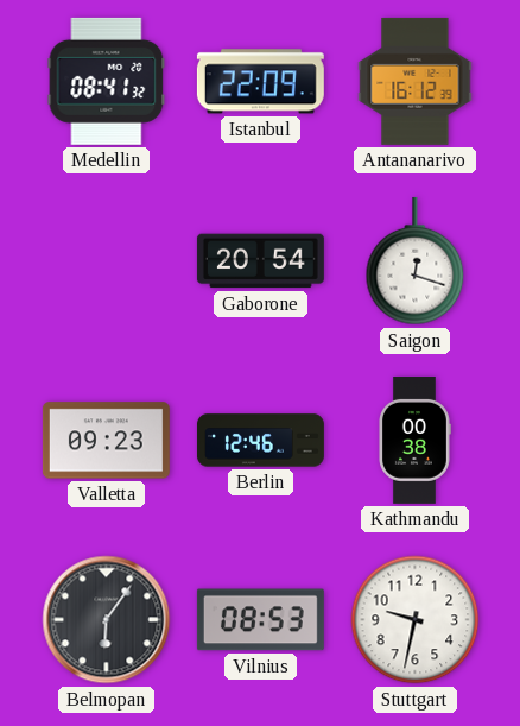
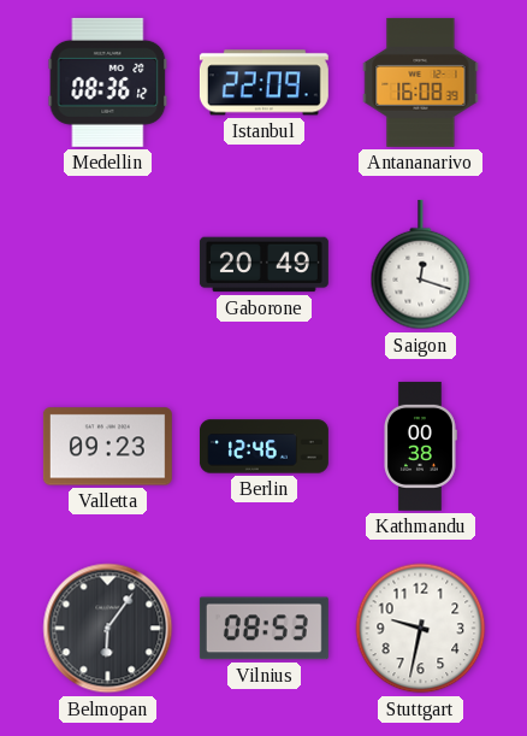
Medellin: 08:41 -> 08:36
Antananarivo: 16:12 -> 16:08
Gaborone: 20:54 -> 20:49
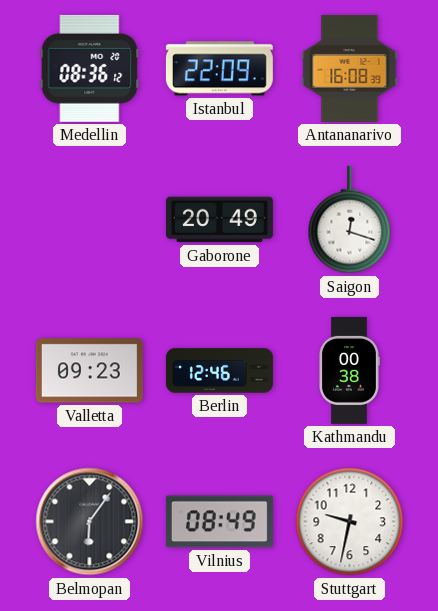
Vilnius: 08:53 -> 08:49
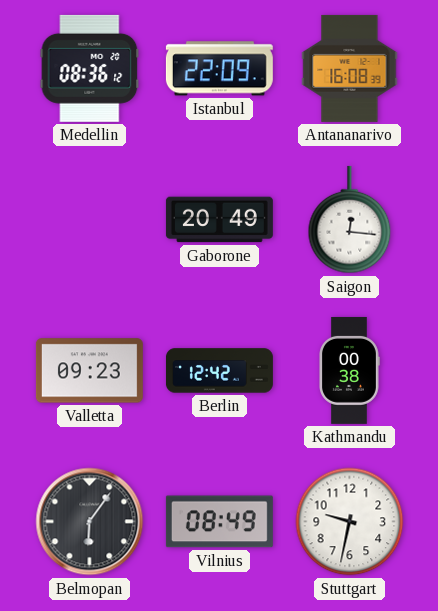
Saigon: 12:18 -> 12:16
Berlin: 12:46 -> 12:42
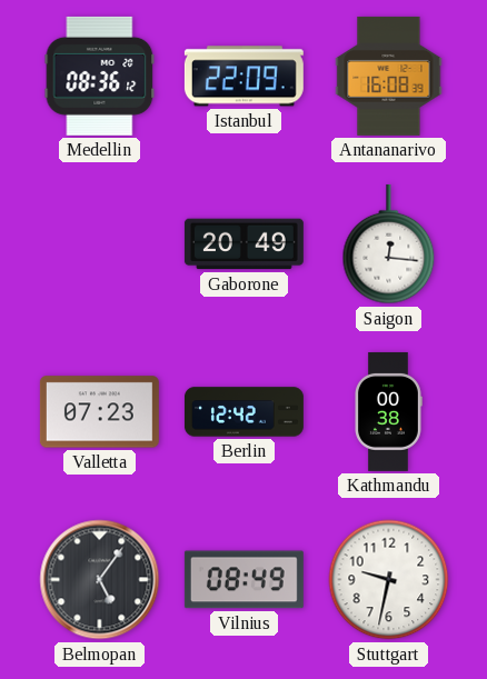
Valletta: 09:23 -> 07:23
Belmopan: 6:06 -> 5:06
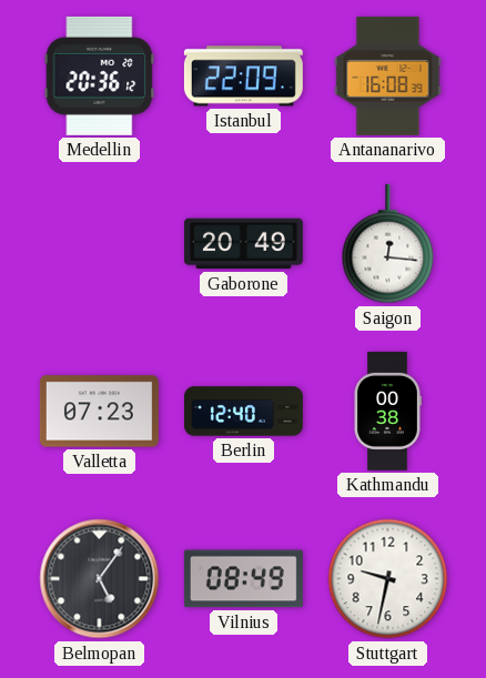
Medellin: 08:36 -> 20:36
Berlin: 12:42 -> 12:40
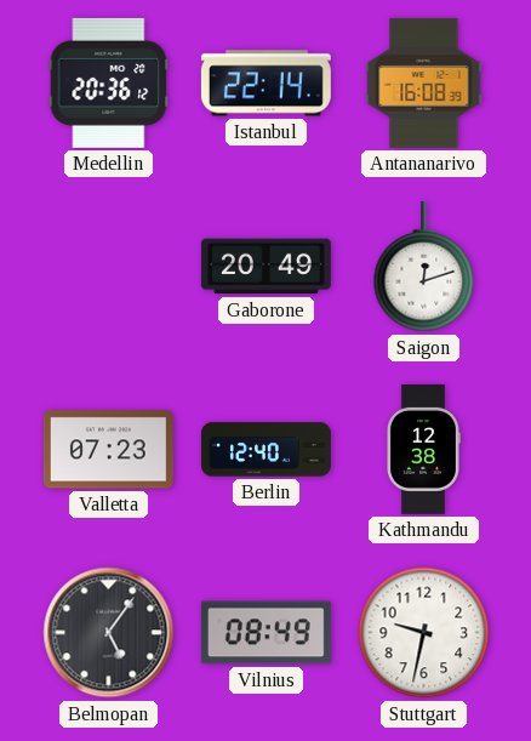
Istanbul: 22:09 -> 22:14
Saigon: 12:16 -> 12:12
Kathmandu: 00:38 -> 12:38
